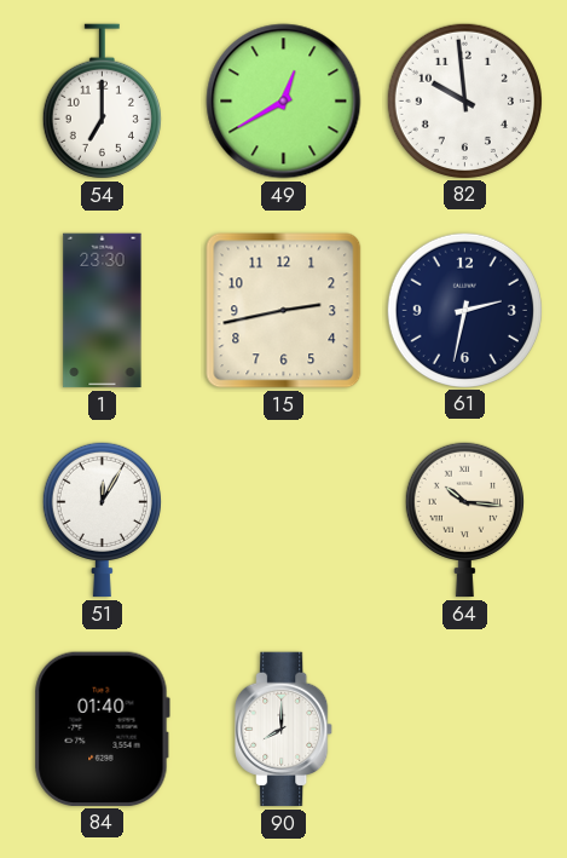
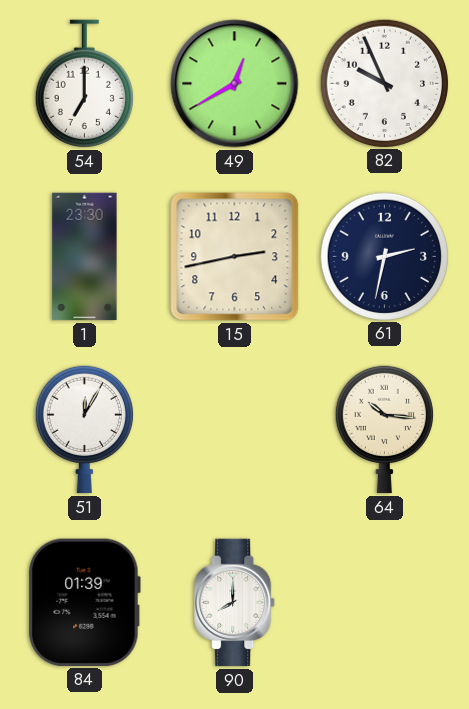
82: 9:59 -> 9:56
84: 01:40 -> 01:39
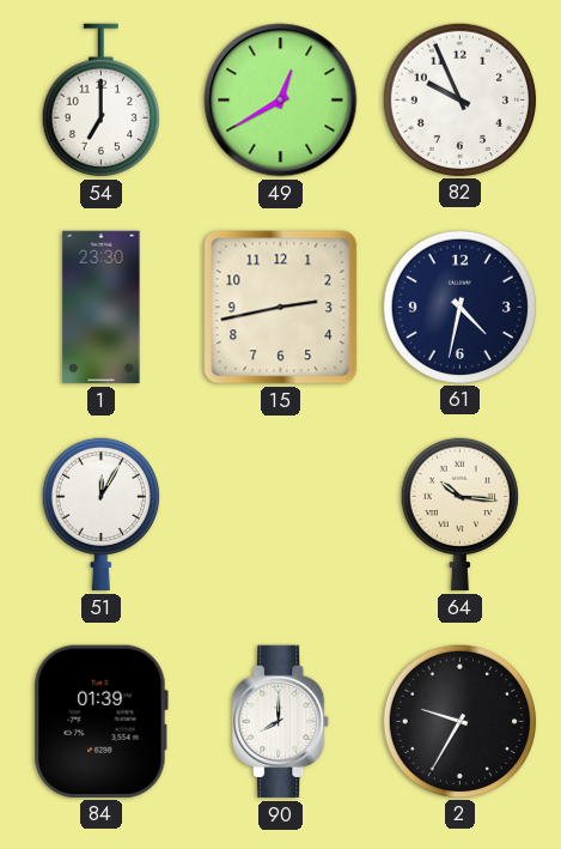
61: 2:32 -> 4:32
2: none -> 9:35
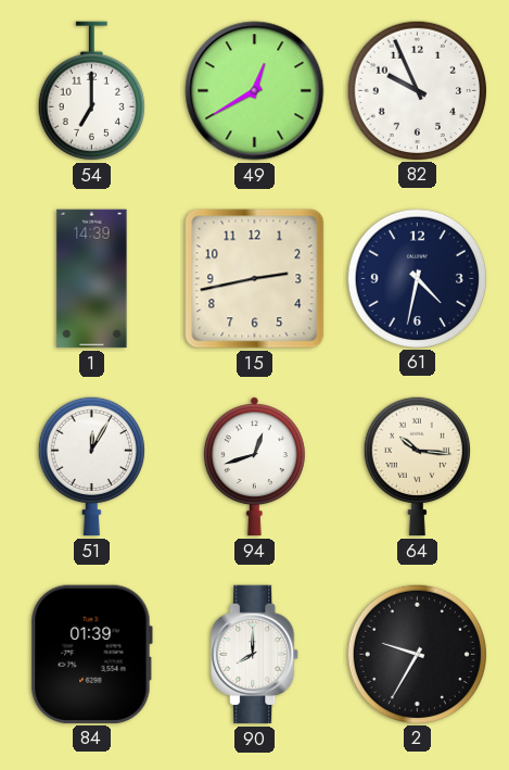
1: 23:30 -> 14:39
94: none -> 12:42
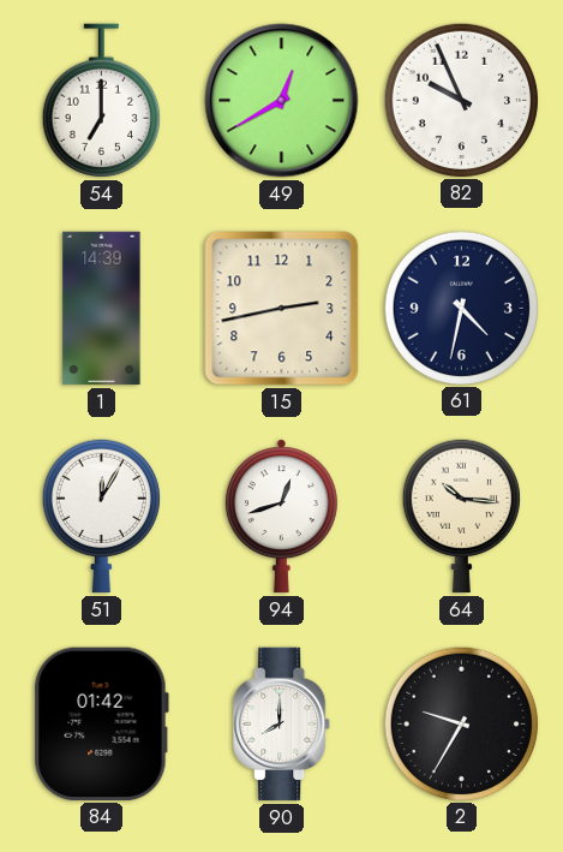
84: 01:39 -> 01:42
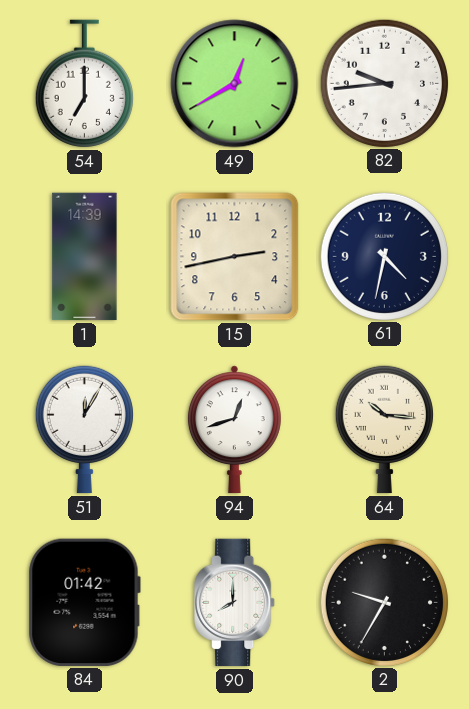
82: 9:56 -> 9:44
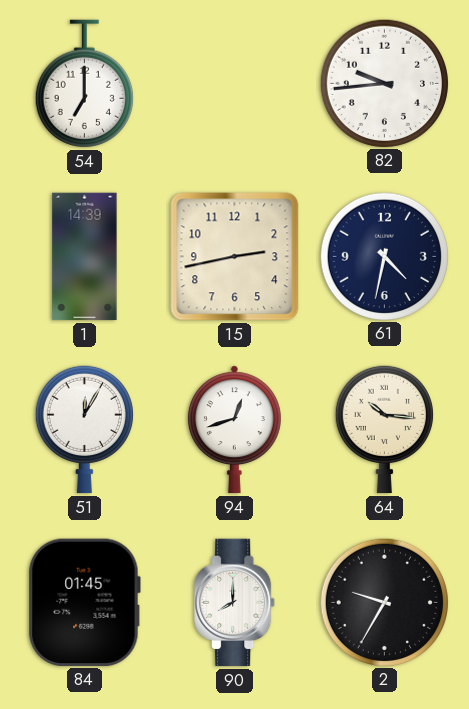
49: 12:40 -> none
84: 01:42 -> 01:45
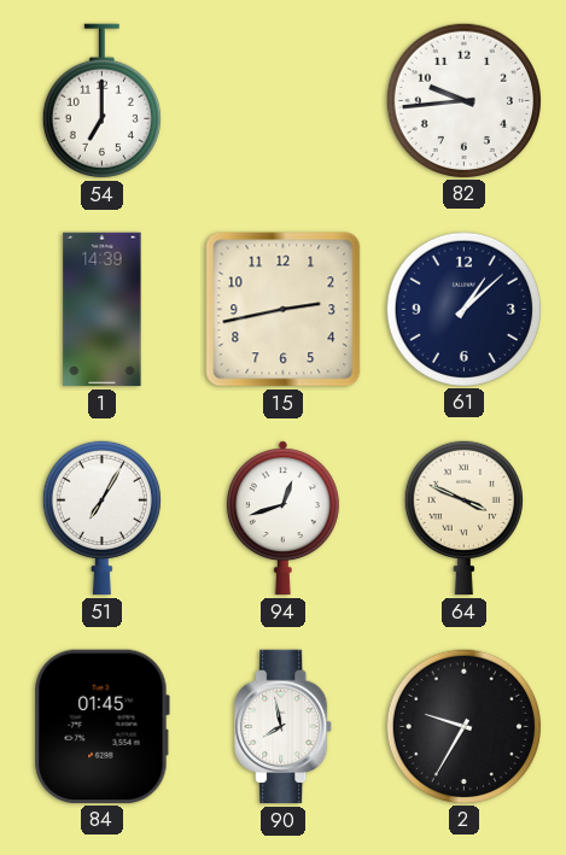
61: 4:32 -> 1:08
51: 12:05 -> 7:05
64: 10:16 -> 3:49
90: 8:00 -> 7:58
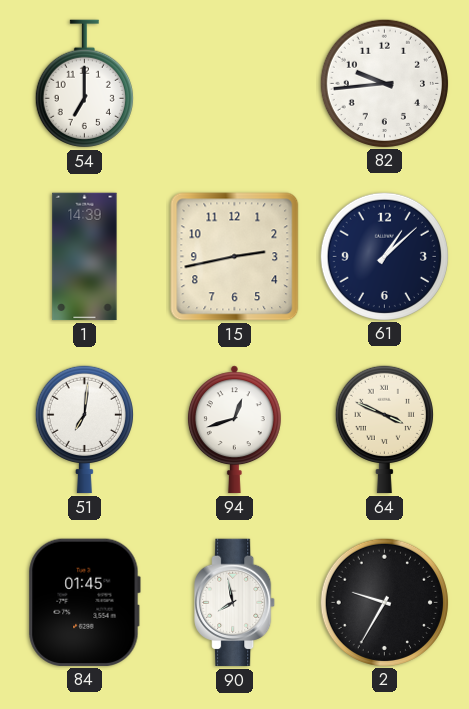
51: 7:05 -> 7:01
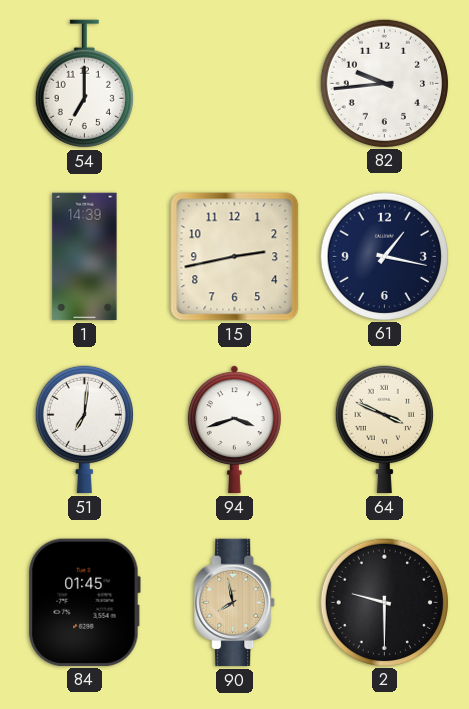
61: 1:08 -> 1:17
94: 12:42 -> 3:42
90 dial: white -> champagne
2: 9:35 -> 9:30
